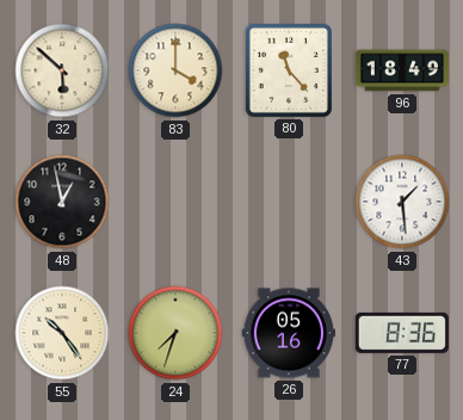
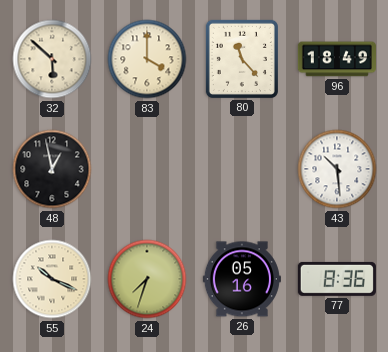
43: 1:29 -> 10:29
55: 10:24 -> 10:19
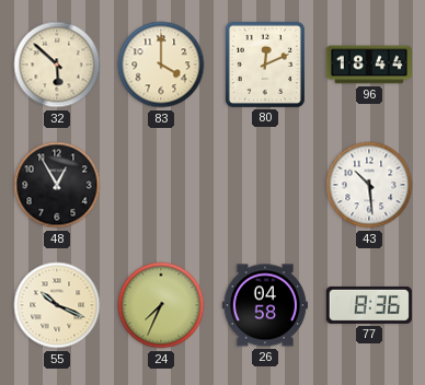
80: 11:23 -> 12:11
96: 18:49 -> 18:44
48: 12:58 -> 12:55
24: 7:33 -> 7:34
26: 05:16 -> 04:58
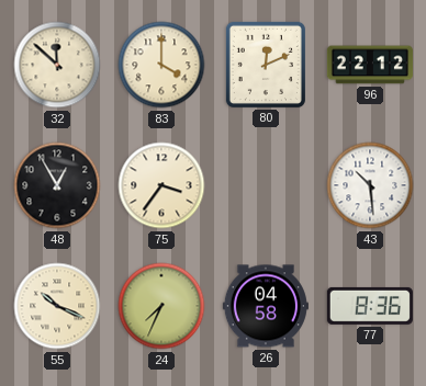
32: 5:52 -> 11:52
96: 18:44 -> 22:12
75: none -> 3:36
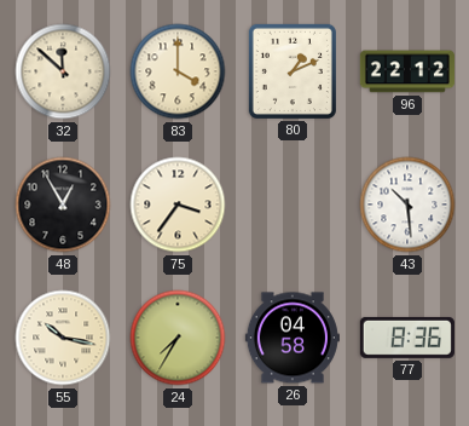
80: 12:11 -> 1:11
55: 10:19 -> 10:17
24: 7:34 -> 7:35
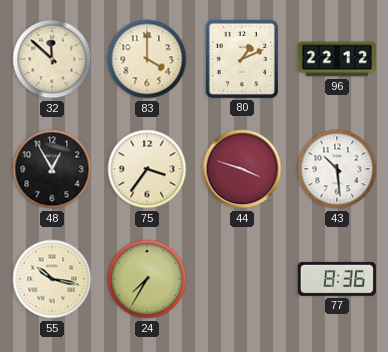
44: none -> 3:48
26: 04:58 -> none
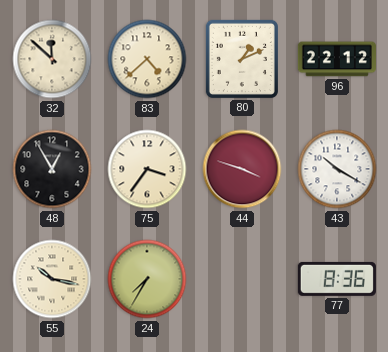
83: 4:00 -> 4:38
43: 10:29 -> 10:20
